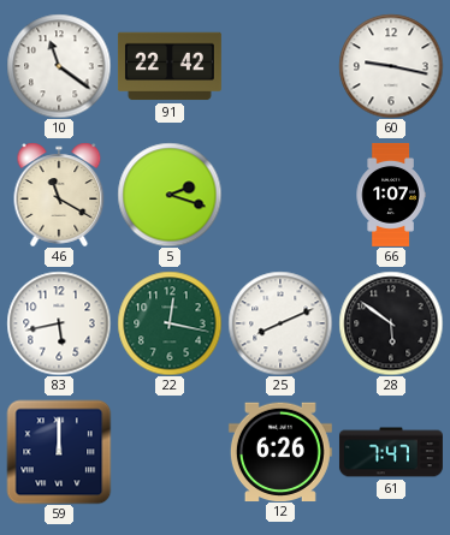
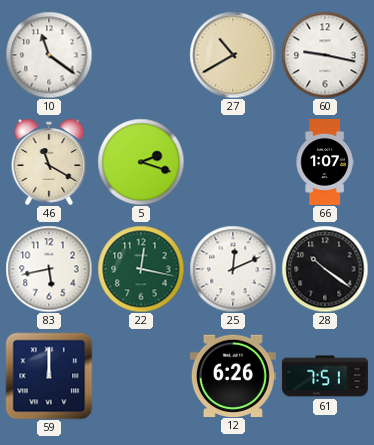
91: 22:42 -> none
27: none -> 10:40
25: 8:11 -> 12:11
28: 5:51 -> 10:21
61: 7:47 -> 7:51
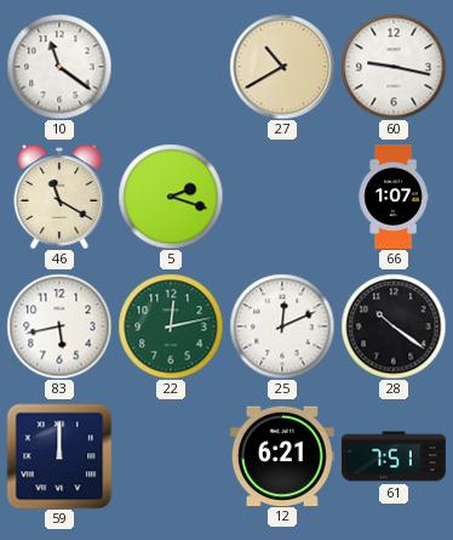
22: 12:17 -> 12:13
12: 6:26 -> 6:21
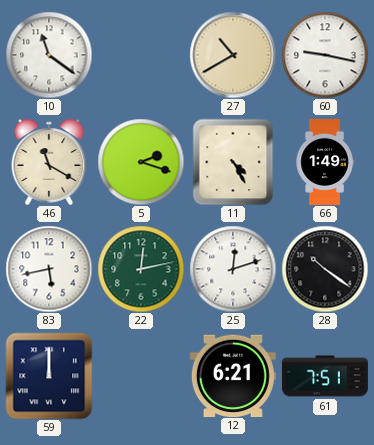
11: none -> 4:25
66: 1:07 -> 1:49
25: 12:11 -> 12:12
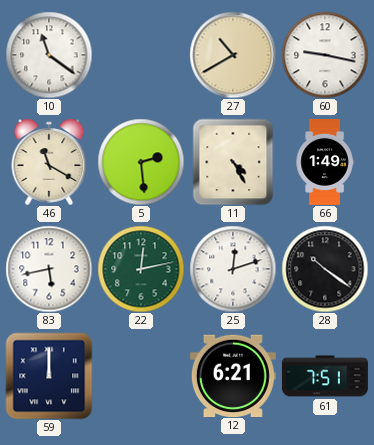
5: 2:18 -> 2:29
